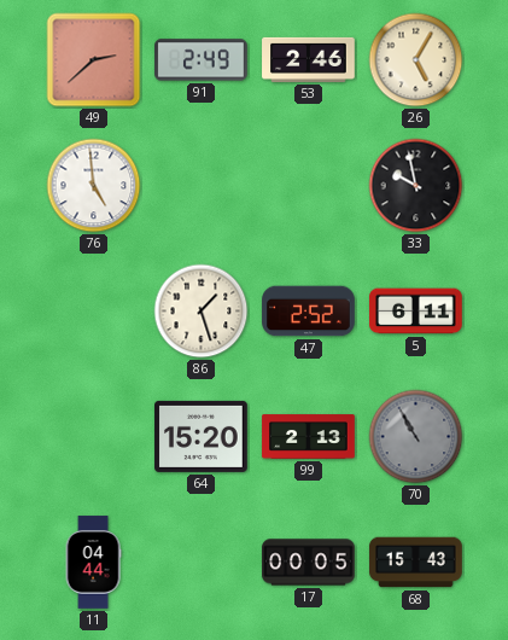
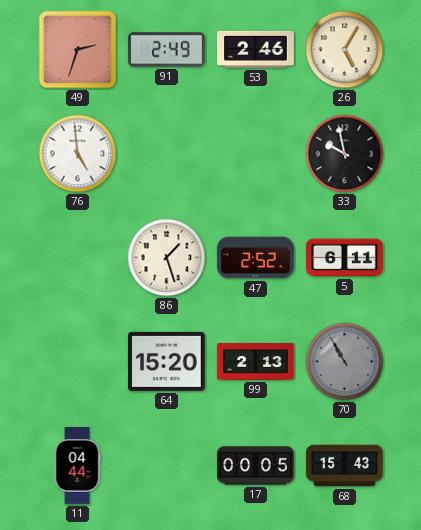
49: 2:38 -> 2:33
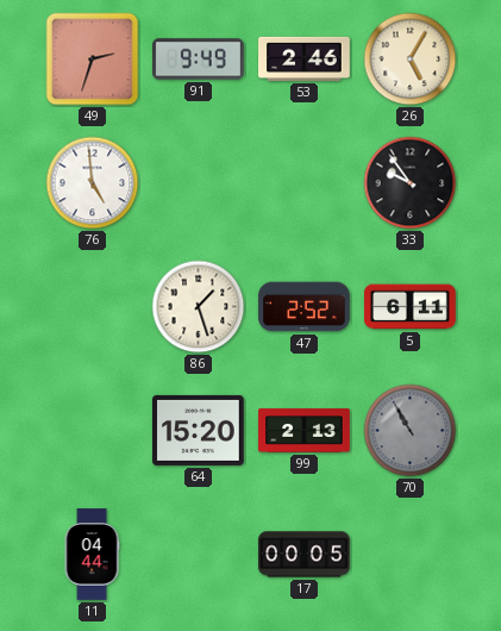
91: 2:49 -> 9:49
33: 9:58 -> 9:54
68: 15:43 -> none
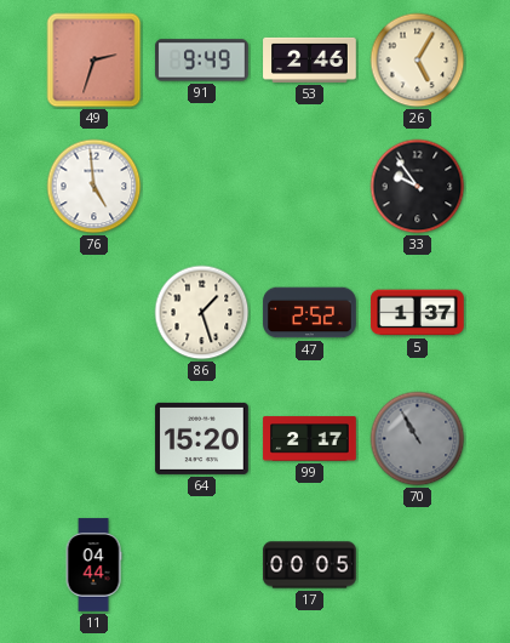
5: 6:11 -> 1:37
99: 2:13 -> 2:17
